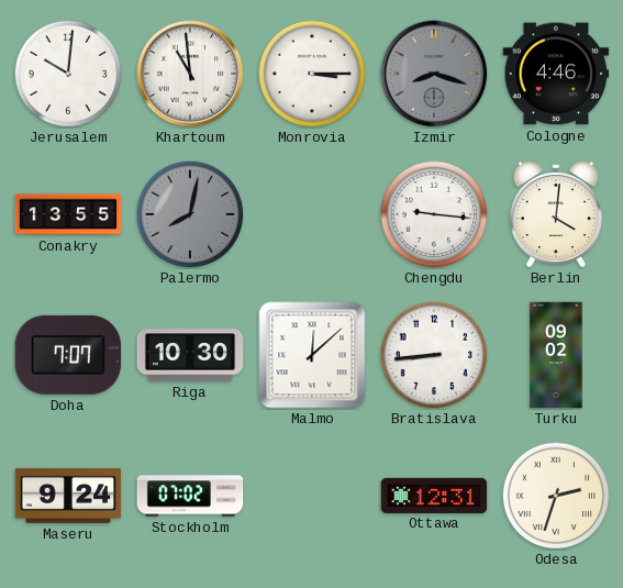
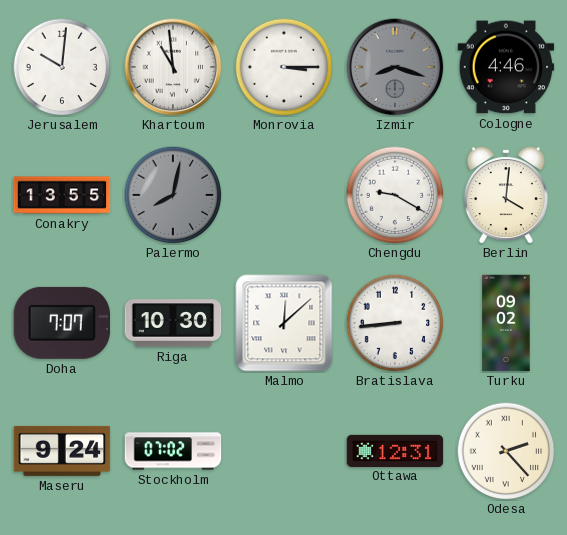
Chengdu: 9:16 -> 9:20
Odesa: 2:33 -> 2:23
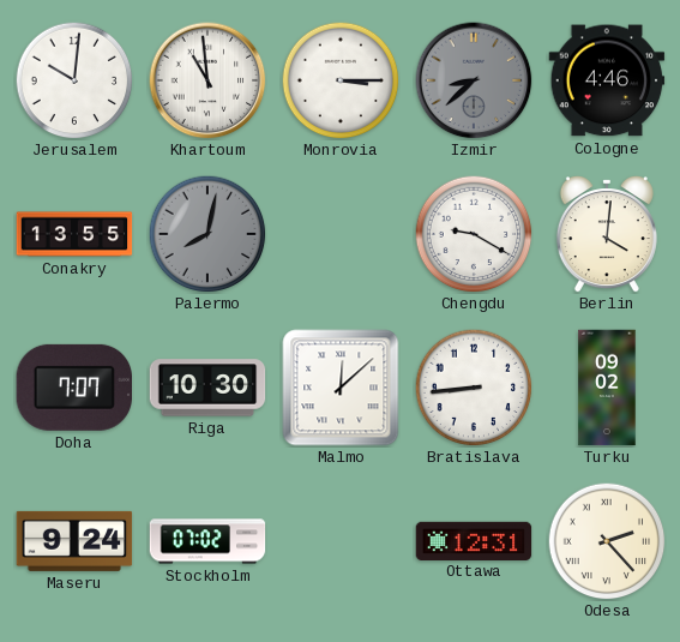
Izmir: 8:18 -> 8:38
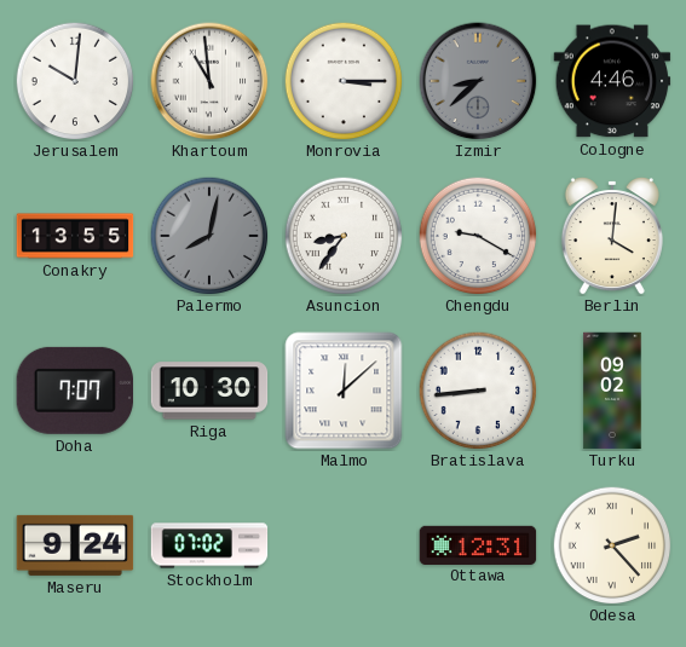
Asuncion: none -> 8:36
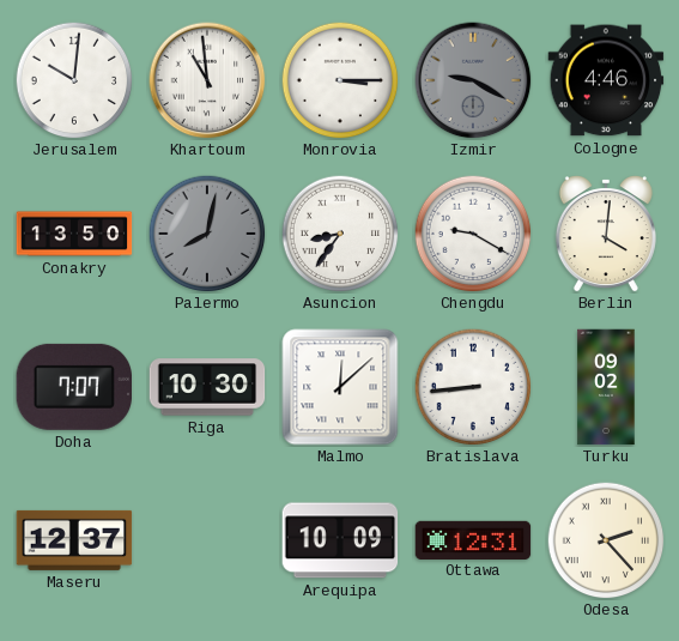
Izmir: 8:38 -> 9:20
Conakry: 13:55 -> 13:50
Maseru: 9:24 -> 12:37
Stockholm: 07:02 -> none
Arequipa: none -> 10:09
